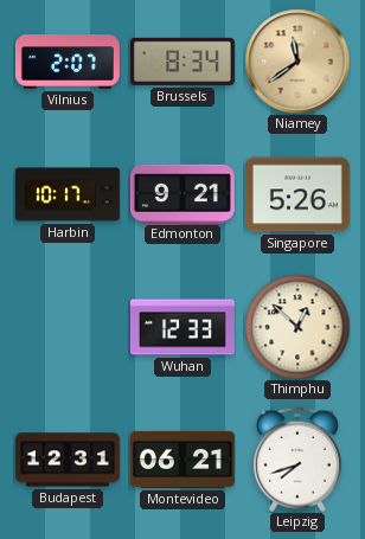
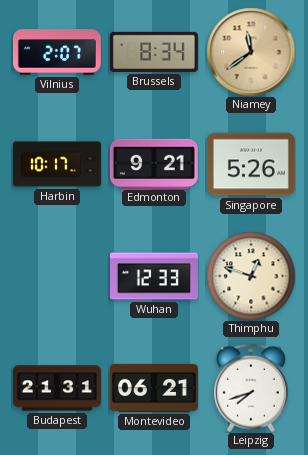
Thimphu: 12:52 -> 12:48
Budapest: 12:31 -> 21:31
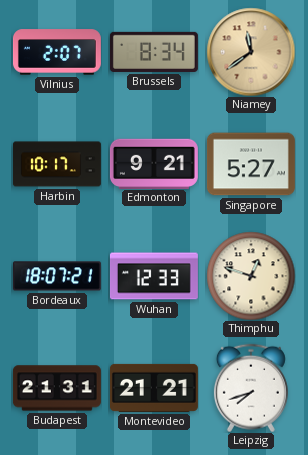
Singapore: 5:26 -> 5:27
Bordeaux: none -> 18:07
Montevideo: 06:21 -> 21:21
